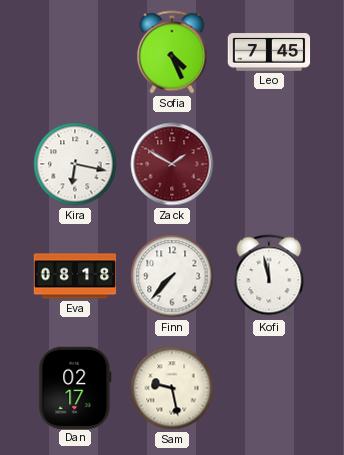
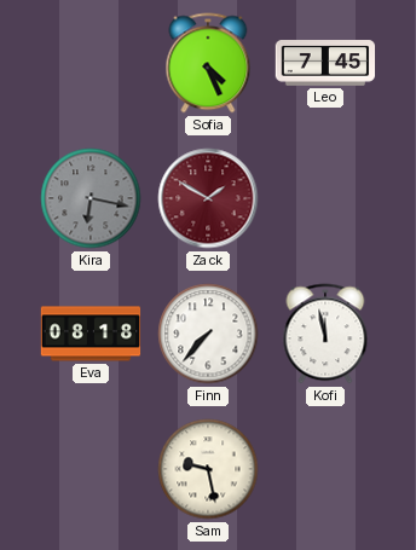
Kira dial: white -> grey
Dan: 02:17 -> none
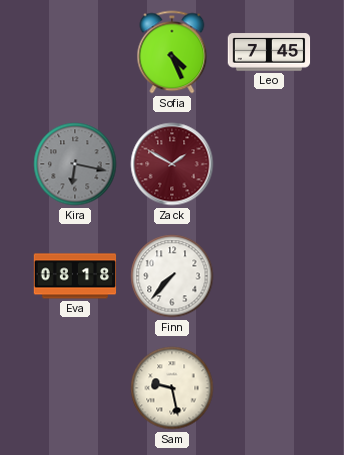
Kofi: 11:58 -> none
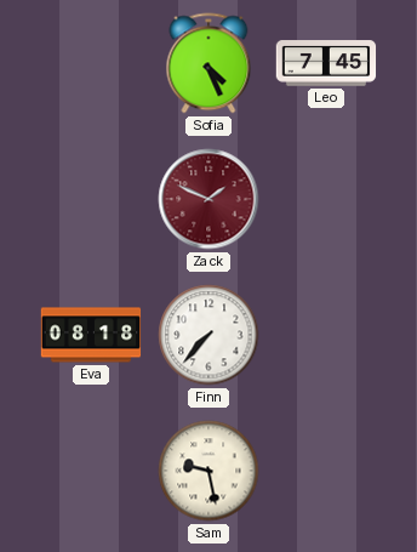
Kira: 6:17 -> none
Zack: 1:50 -> 1:49
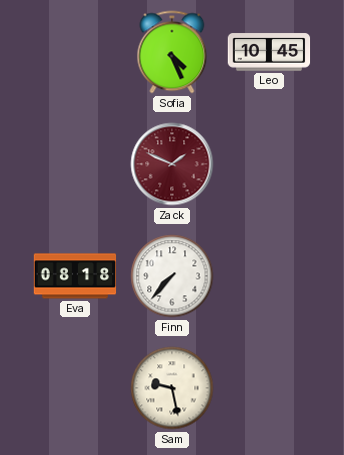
Leo: 7:45 -> 10:45
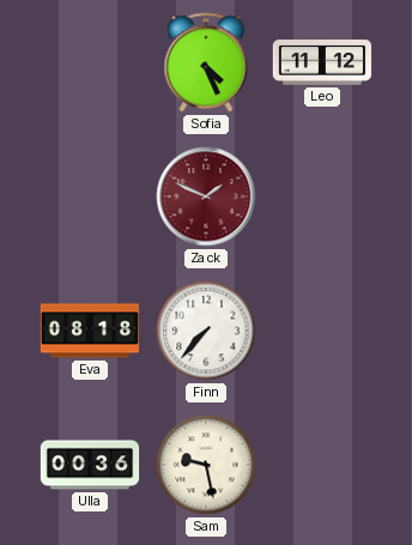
Leo: 10:45 -> 11:12
Ulla: none -> 00:36
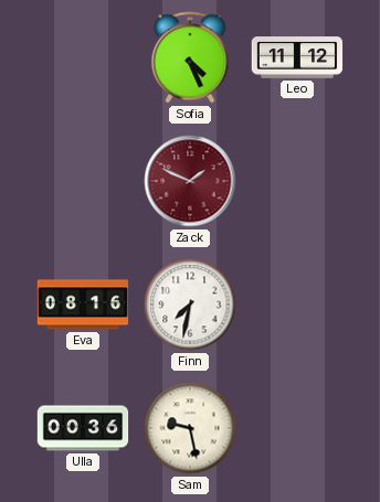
Eva: 08:18 -> 08:16
Finn: 7:37 -> 7:32
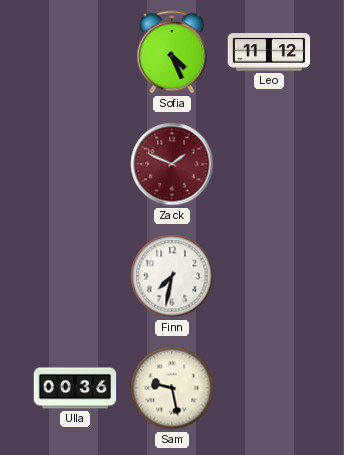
Eva: 08:16 -> none
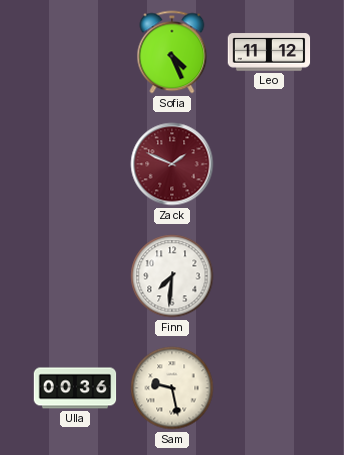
Finn: 7:32 -> 7:31
